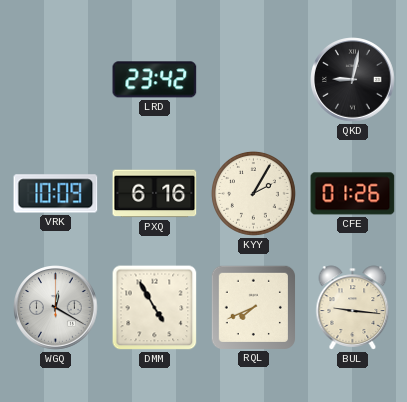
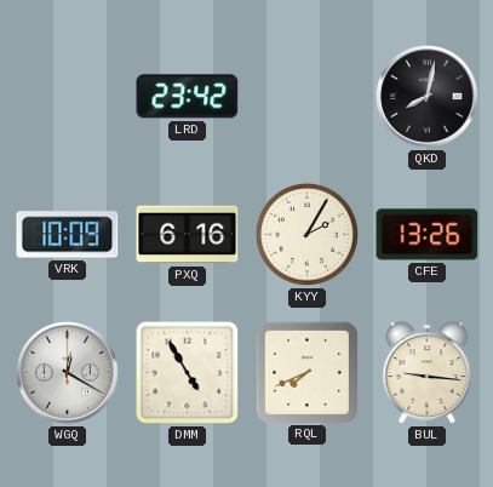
QKD: 9:02 -> 8:02
CFE: 01:26 -> 13:26
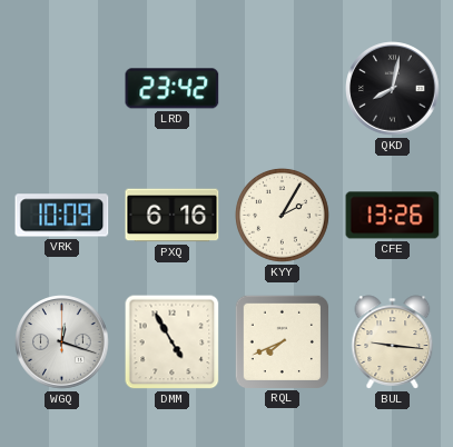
WGQ: 12:20 -> 12:18
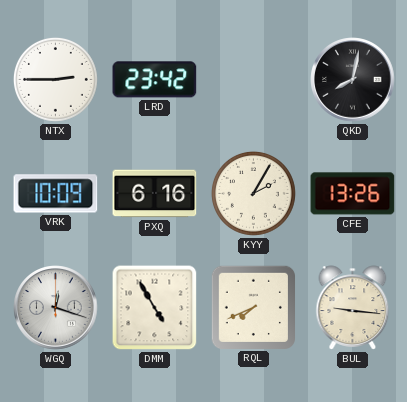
NTX: none -> 2:45
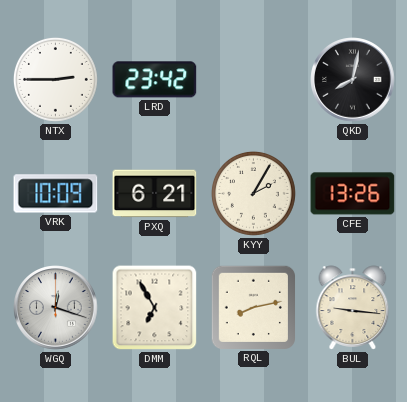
PXQ: 6:16 -> 6:21
DMM: 4:55 -> 6:55
RQL: 7:41 -> 8:13
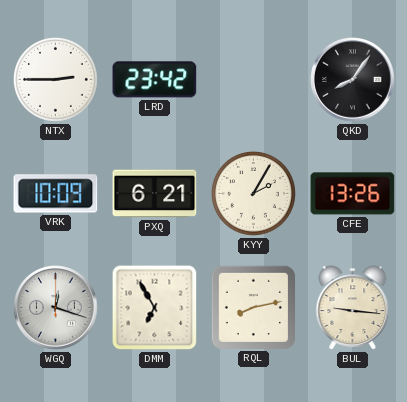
QKD: 8:02 -> 8:06
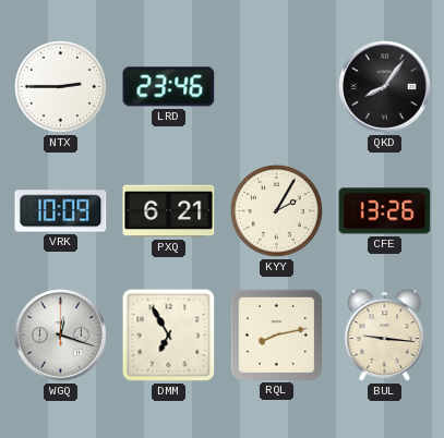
LRD: 23:42 -> 23:46
